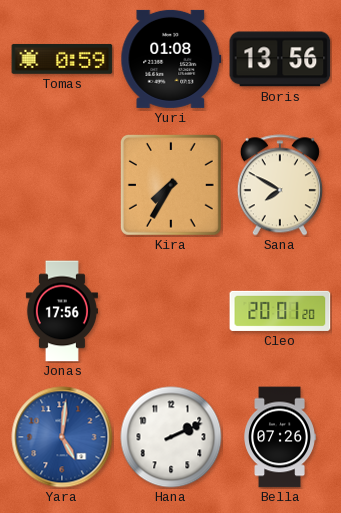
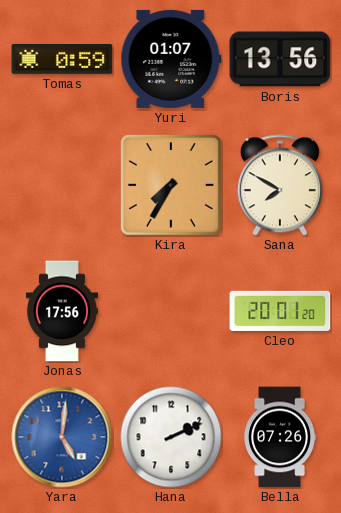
Yuri: 01:08 -> 01:07
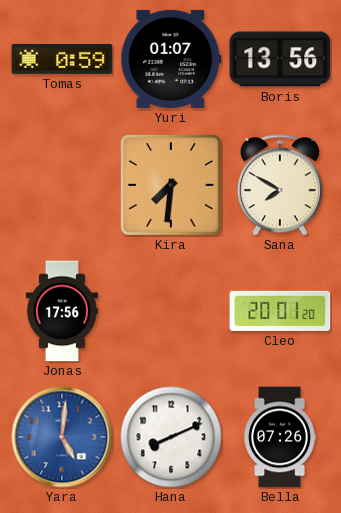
Kira: 7:35 -> 7:31
Hana: 2:11 -> 8:11
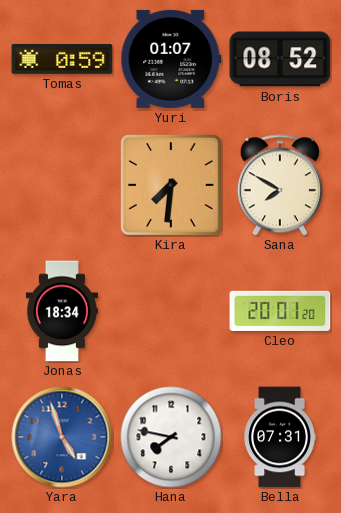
Boris: 13:56 -> 08:52
Jonas: 17:56 -> 18:34
Yara: 5:01 -> 4:57
Hana: 8:11 -> 7:47
Bella: 07:26 -> 07:31
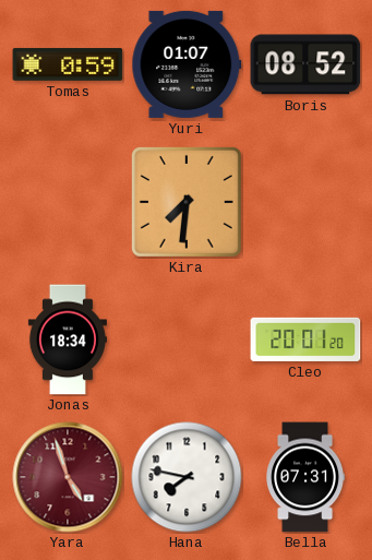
Sana: 7:50 -> none
Yara dial: blue -> burgundy
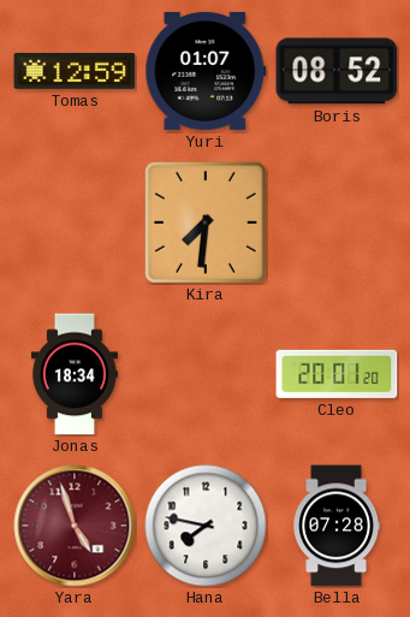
Tomas: 0:59 -> 12:59
Bella: 07:31 -> 07:28
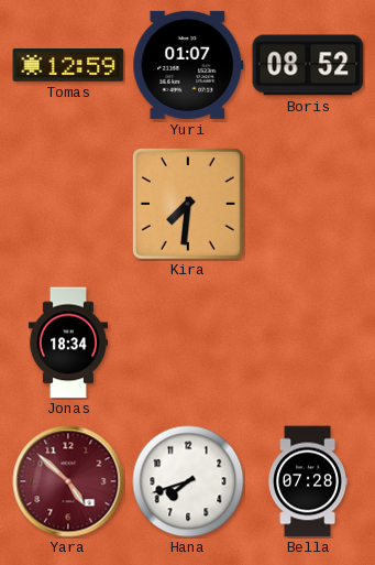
Cleo: 20:01 -> none
Yara: 4:57 -> 4:52
Hana: 7:47 -> 7:42
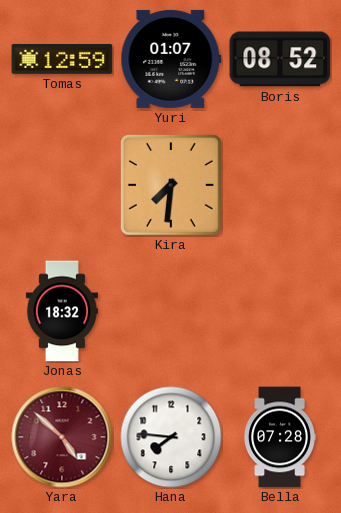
Jonas: 18:34 -> 18:32
Hana: 7:42 -> 7:46
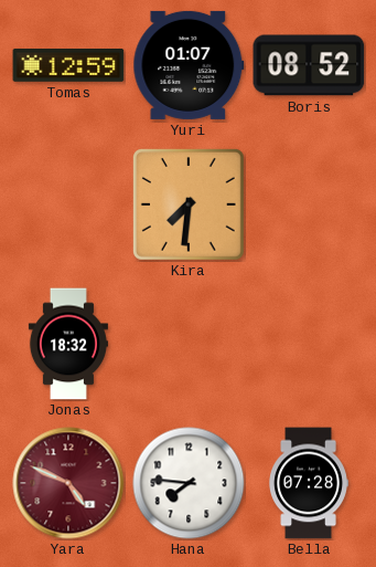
Yara: 4:52 -> 4:49
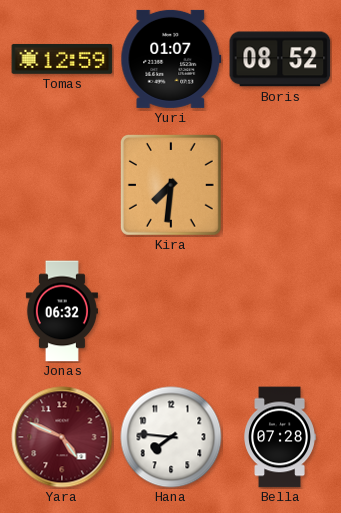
Jonas: 18:32 -> 06:32
